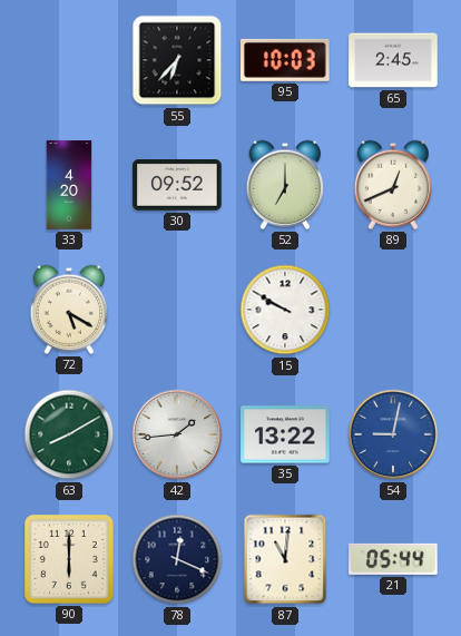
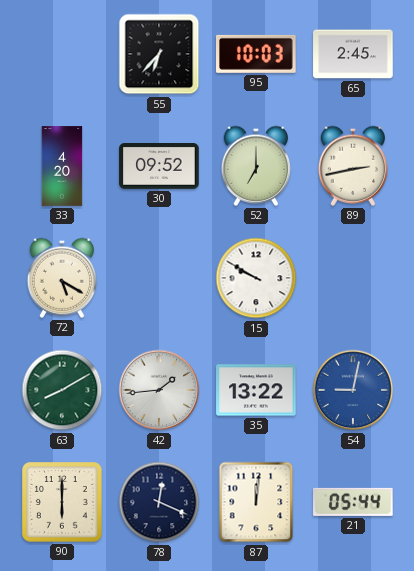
89: 12:41 -> 2:43
87: 11:01 -> 12:01
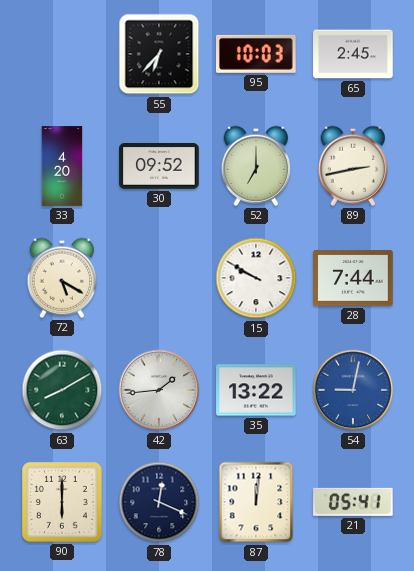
28: none -> 7:44
21: 05:44 -> 05:41
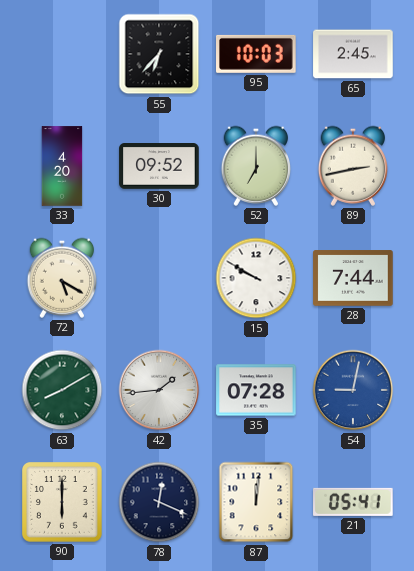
35: 13:22 -> 07:28
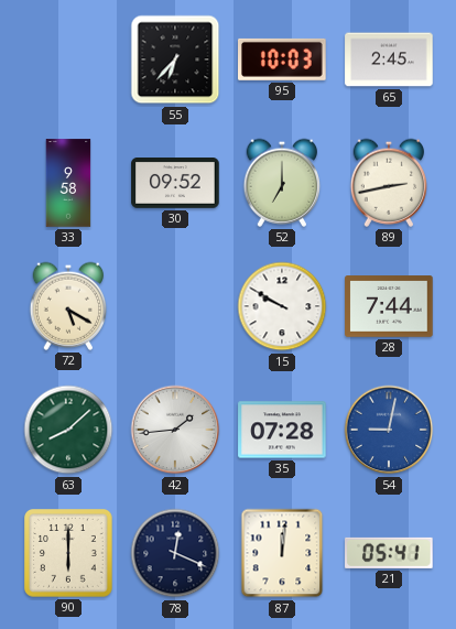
33: 4:20 -> 9:58
63: 8:10 -> 8:08
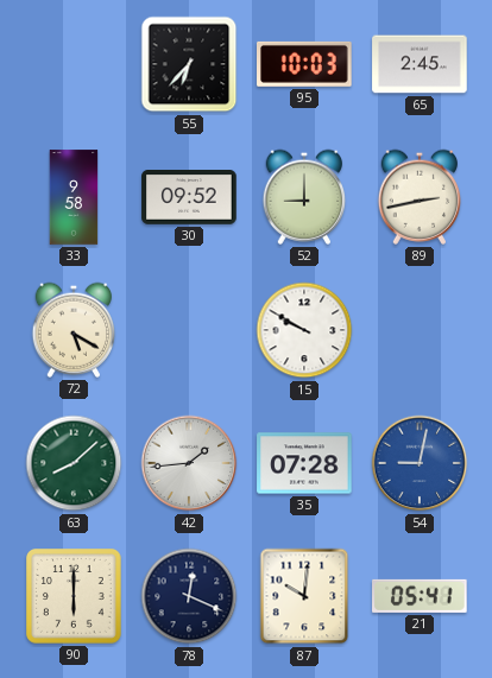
52: 7:00 -> 9:00
28: 7:44 -> none
87: 12:01 -> 10:01
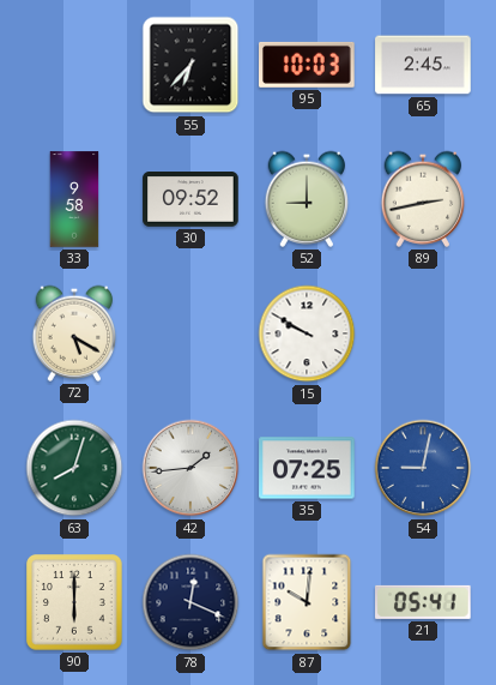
63: 8:08 -> 8:03
35: 07:28 -> 07:25
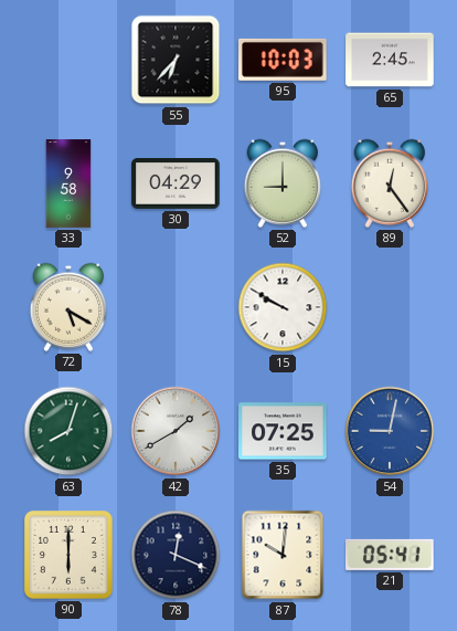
30: 09:52 -> 04:29
89: 2:43 -> 12:24
42: 1:44 -> 1:40
